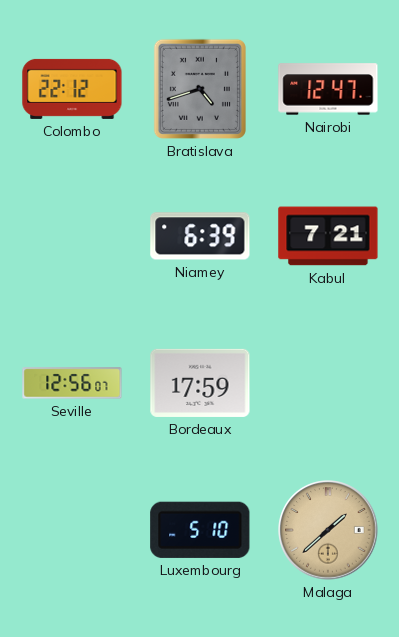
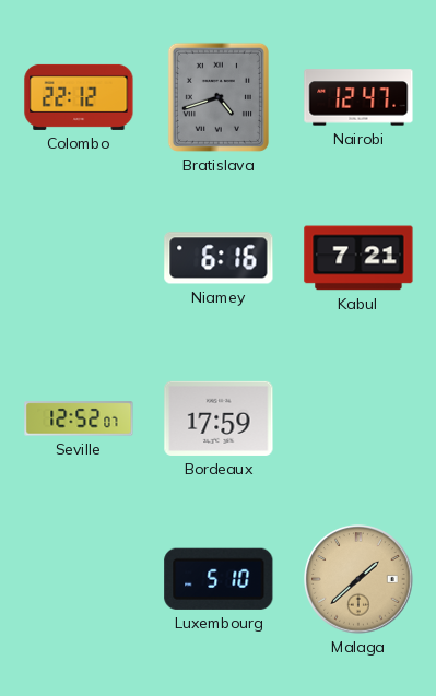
Niamey: 6:39 -> 6:16
Seville: 12:56 -> 12:52
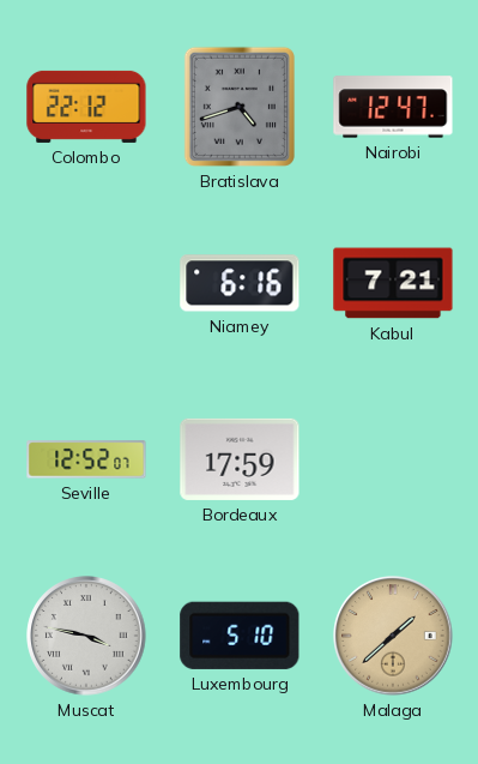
Muscat: none -> 3:47
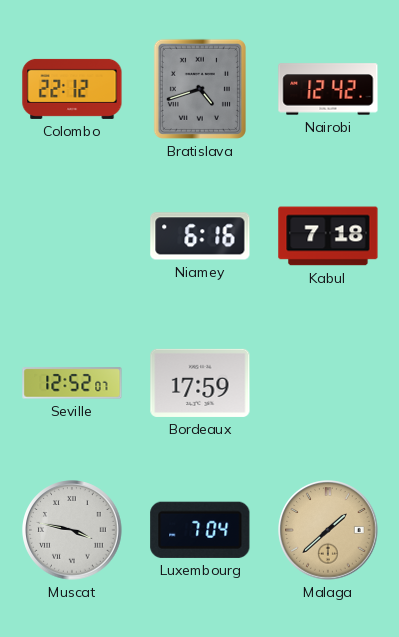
Nairobi: 12:47 -> 12:42
Kabul: 7:21 -> 7:18
Luxembourg: 5:10 -> 7:04
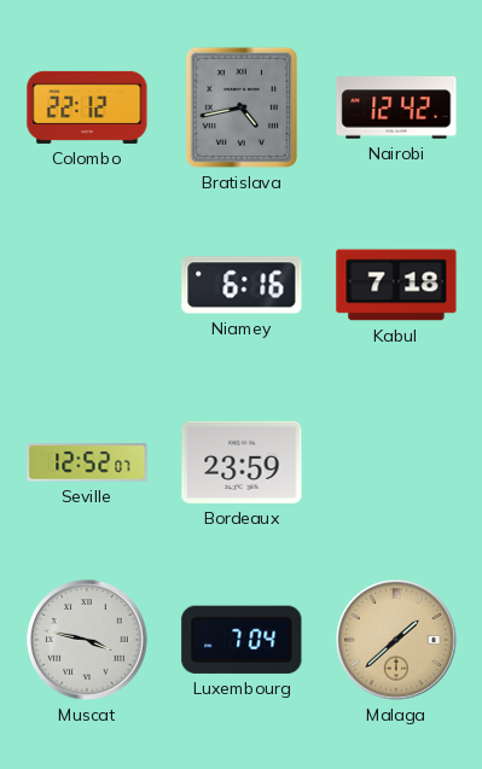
Bratislava: 4:42 -> 4:43
Bordeaux: 17:59 -> 23:59
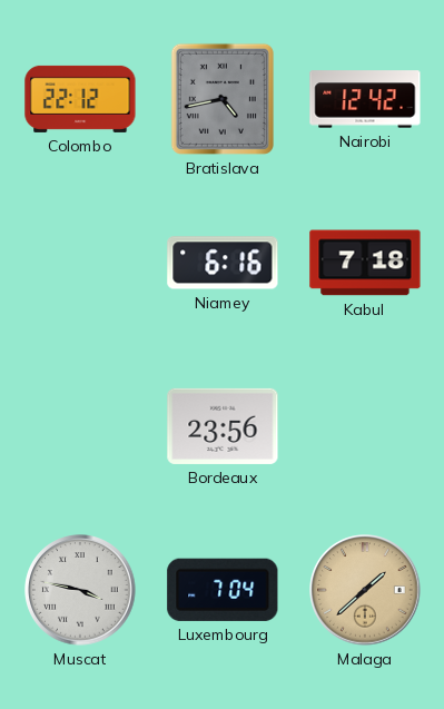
Seville: 12:52 -> none
Bordeaux: 23:59 -> 23:56
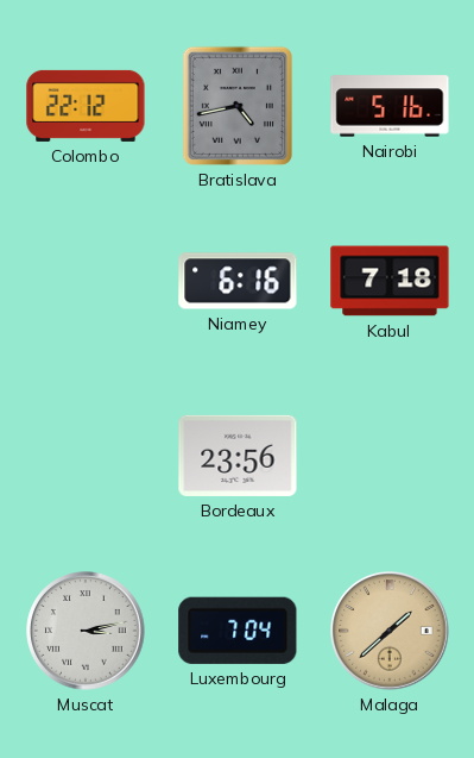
Nairobi: 12:42 -> 5:16
Muscat: 3:47 -> 3:13
